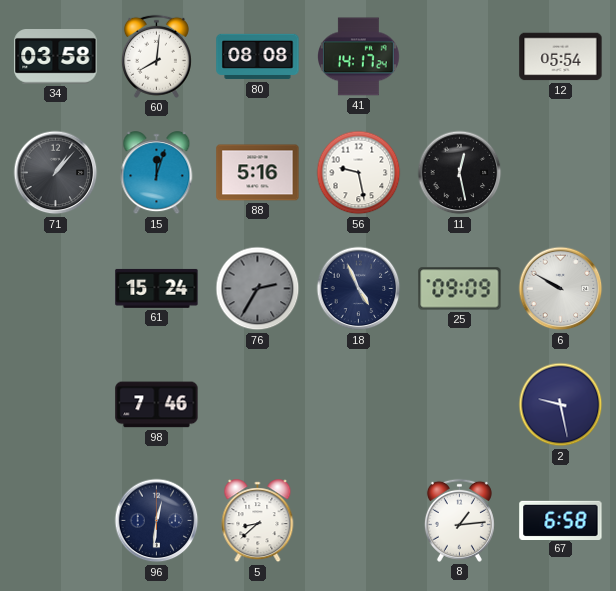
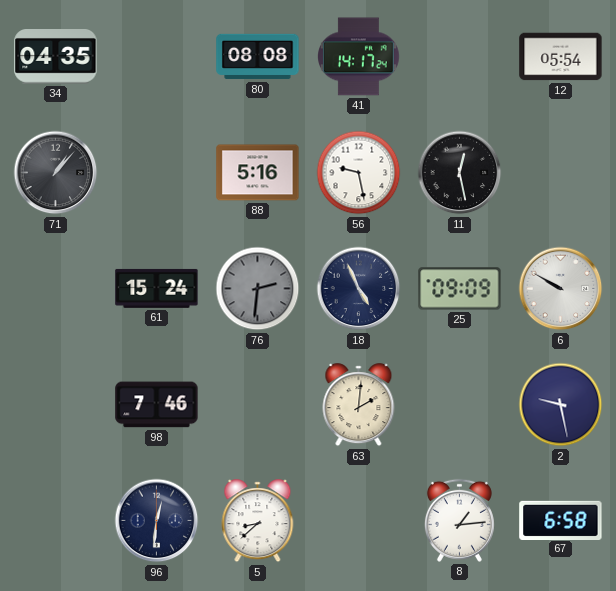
34: 03:58 -> 04:35
60: 8:01 -> none
15: 12:03 -> none
76: 2:35 -> 2:31
63: none -> 2:01
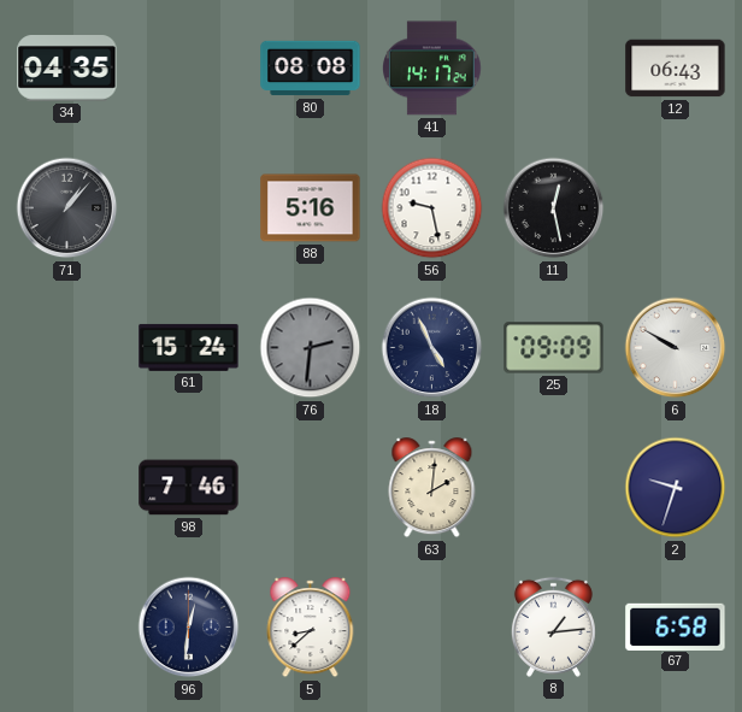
12: 05:54 -> 06:43
2: 9:28 -> 9:33
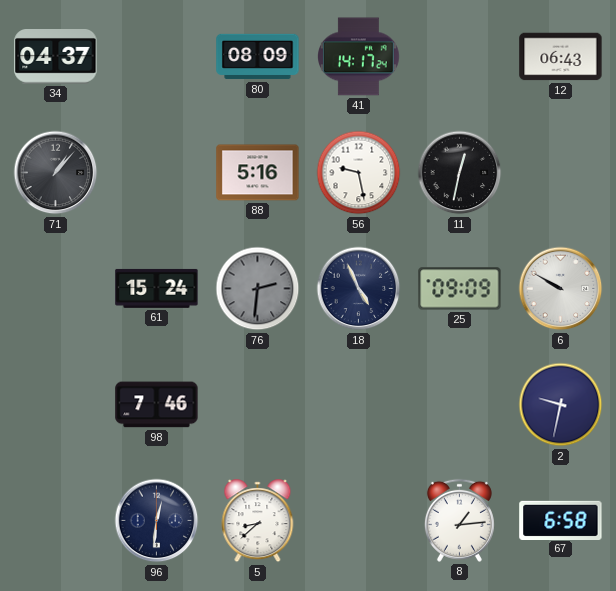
34: 04:35 -> 04:37
80: 08:08 -> 08:09
11: 12:28 -> 12:32
63: 2:01 -> none
2: 9:33 -> 9:32
